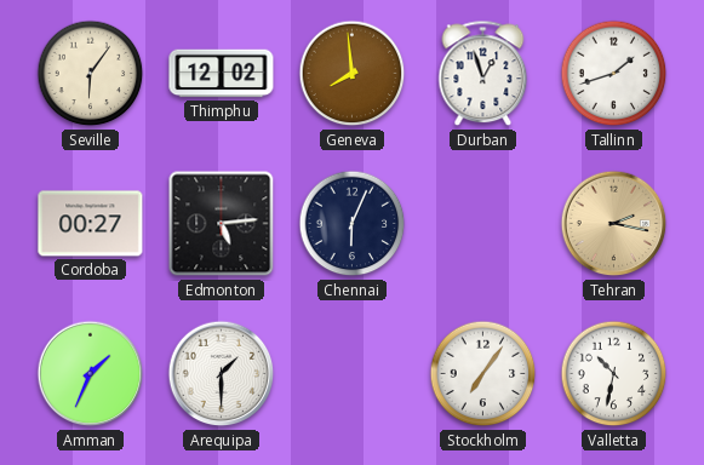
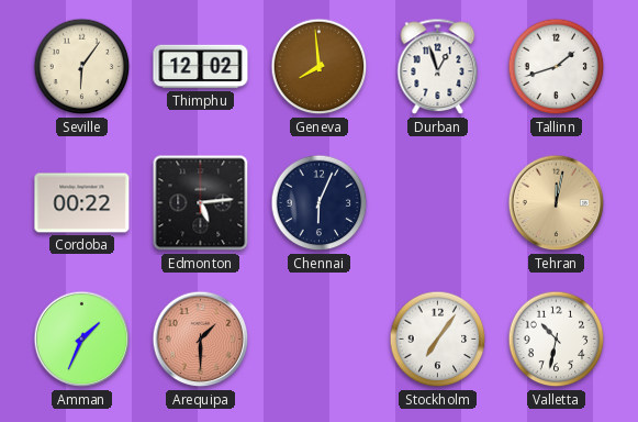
Cordoba: 00:27 -> 00:22
Tehran: 2:17 -> 12:02
Arequipa dial: white -> salmon
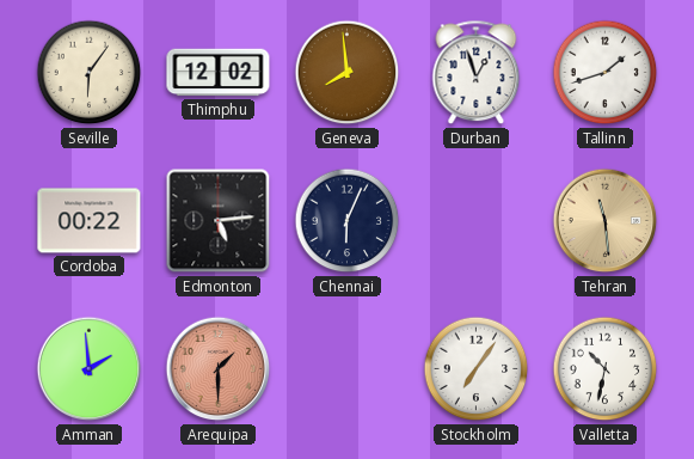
Tehran: 12:02 -> 11:29
Amman: 1:34 -> 1:59
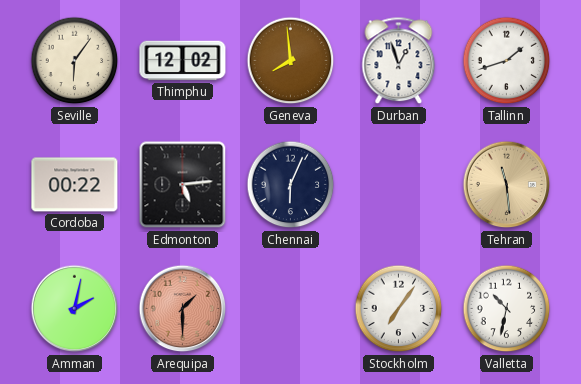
Amman: 1:59 -> 2:02
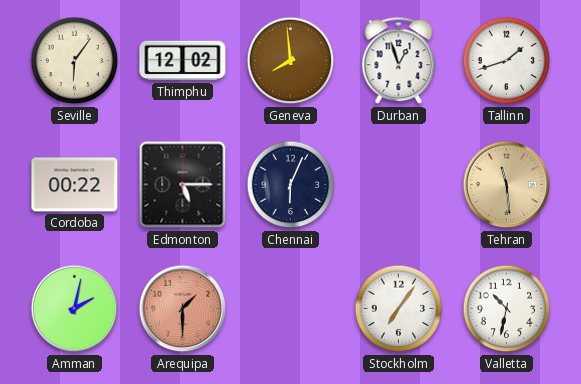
Edmonton: 5:14 -> 5:15
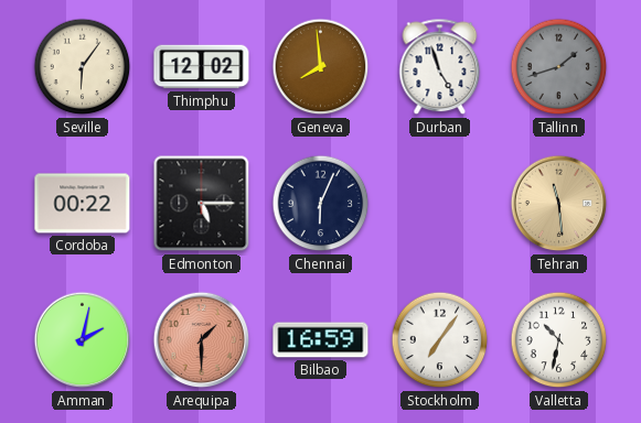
Durban: 12:57 -> 4:57
Tallinn dial: white -> grey
Bilbao: none -> 16:59
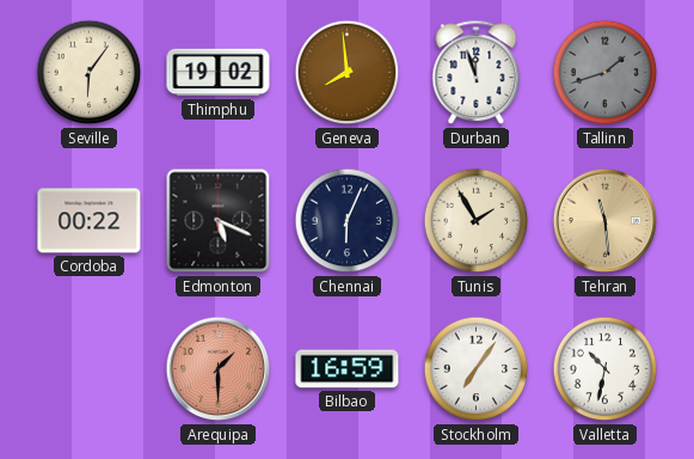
Thimphu: 12:02 -> 19:02
Durban: 4:57 -> 11:57
Edmonton: 5:15 -> 5:19
Tunis: none -> 1:55
Amman: 2:02 -> none
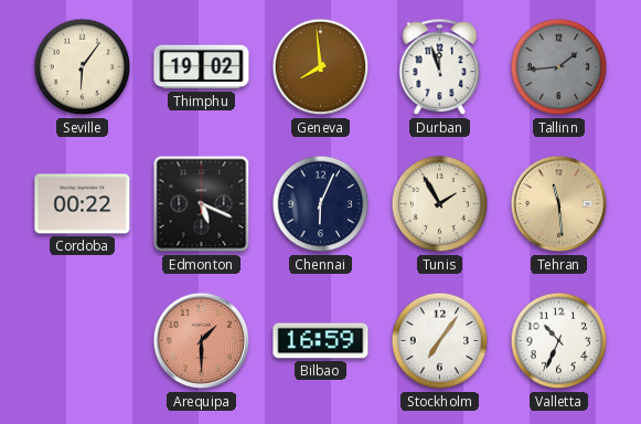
Tallinn: 1:42 -> 1:44
Valletta: 10:32 -> 10:34
